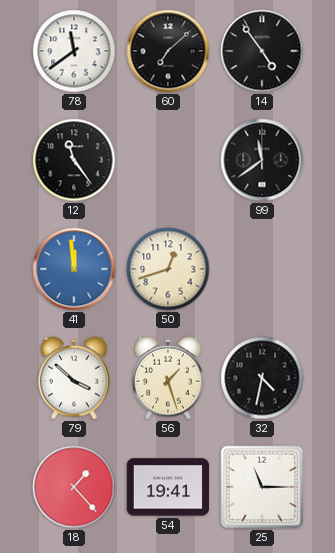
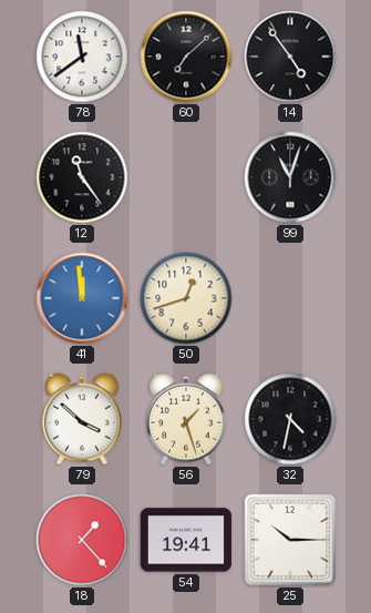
99: 11:39 -> 11:03
25: 11:15 -> 10:15
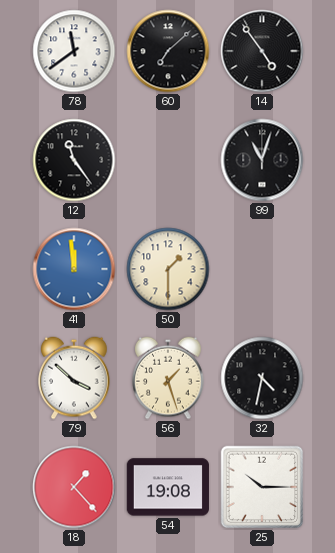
50: 12:42 -> 1:30
54: 19:41 -> 19:08
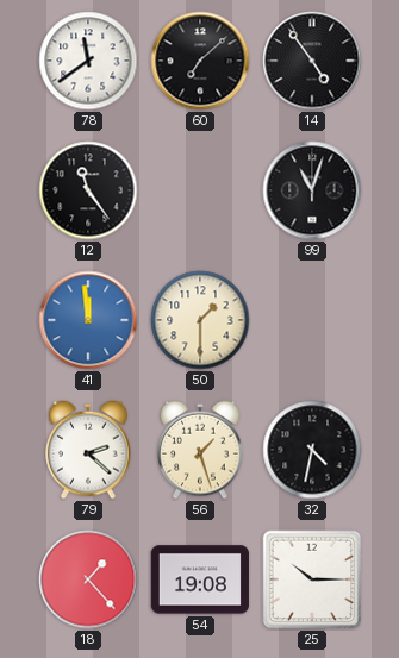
79: 3:52 -> 2:22
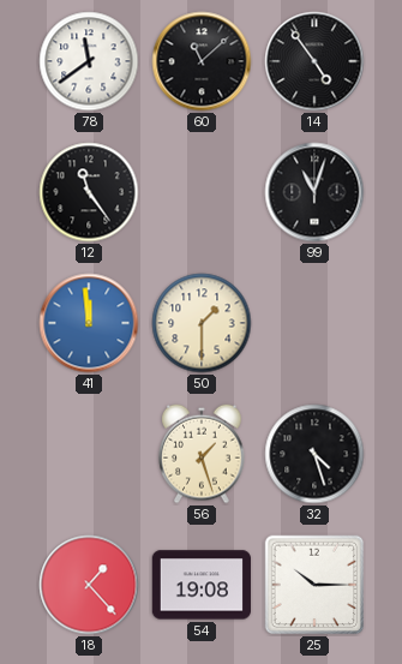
60: 7:08 -> 11:08
79: 2:22 -> none
32: 4:32 -> 4:27
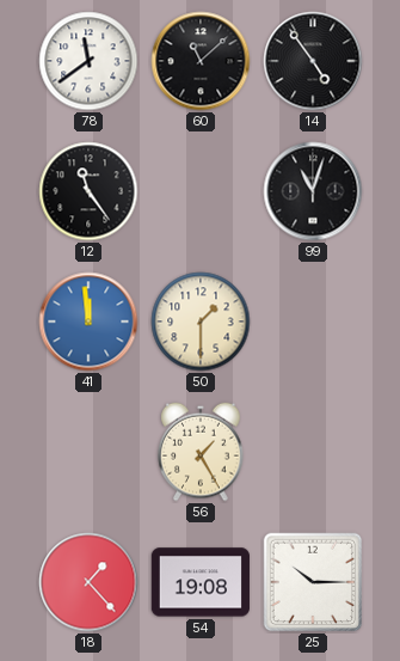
56: 1:27 -> 1:25
32: 4:27 -> none
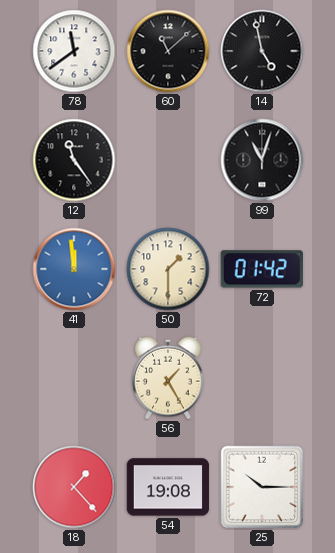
14: 4:54 -> 4:58
72: none -> 01:42
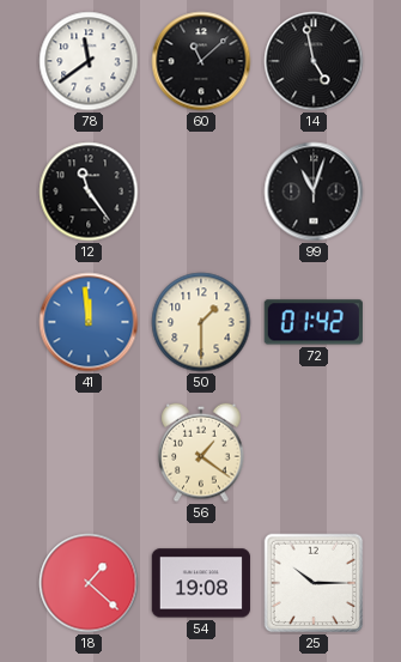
56: 1:25 -> 1:21
18: 1:23 -> 1:22
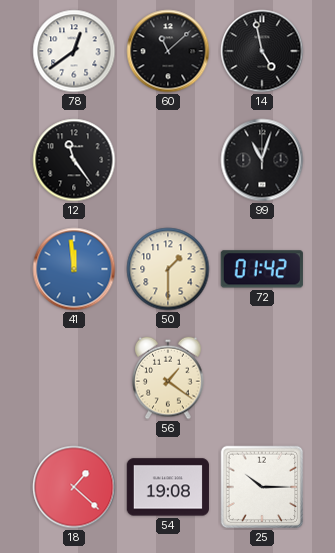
78: 11:39 -> 12:39
